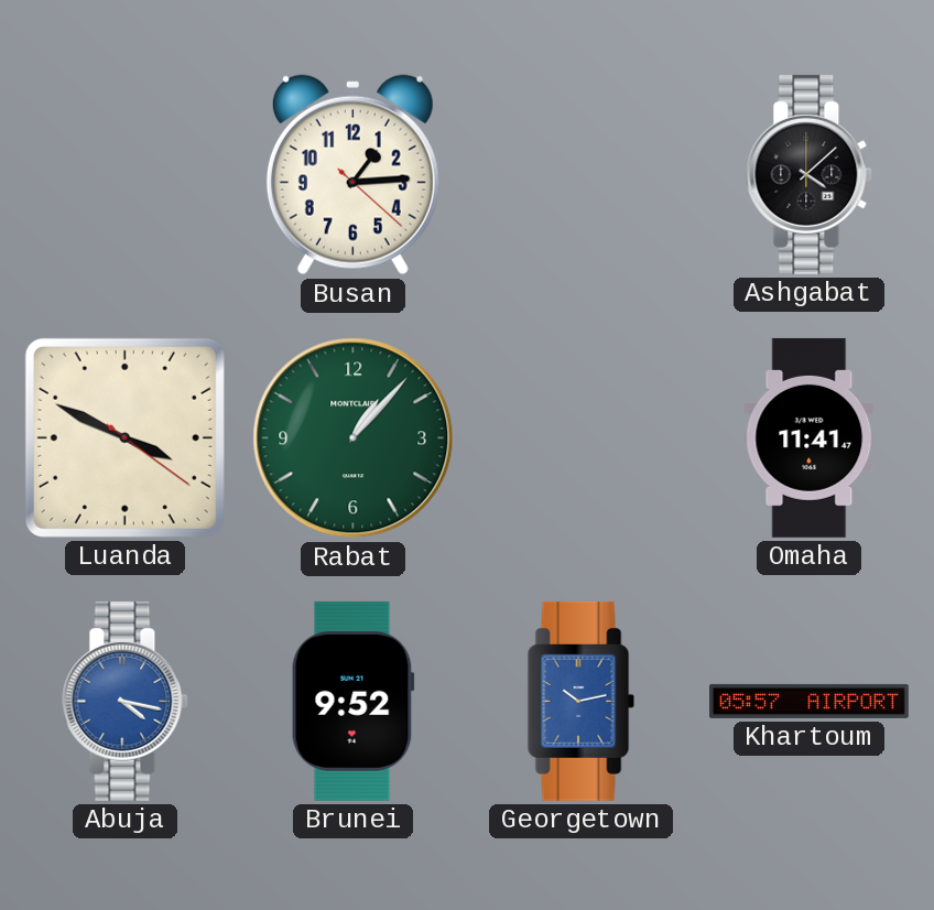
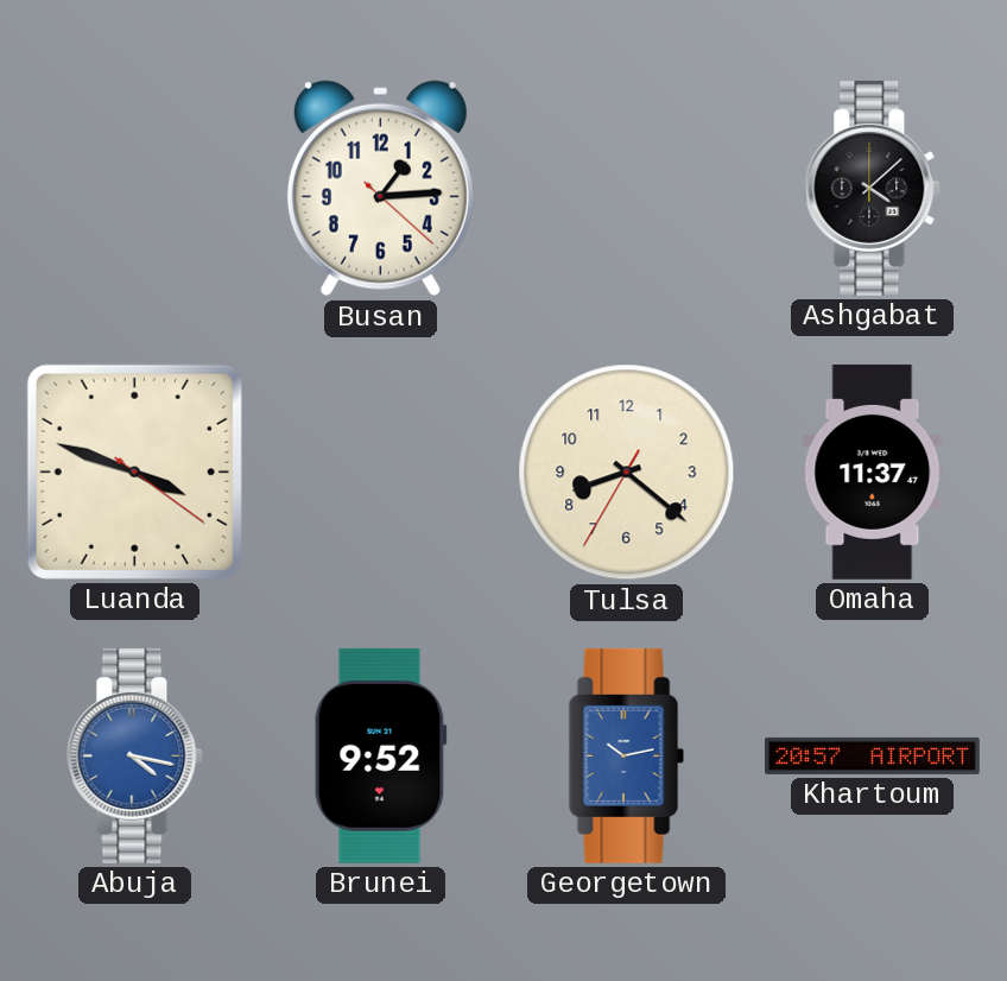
Luanda: 3:49 -> 3:48
Rabat: 1:07 -> none
Tulsa: none -> 8:21
Omaha: 11:41 -> 11:37
Khartoum: 05:57 -> 20:57
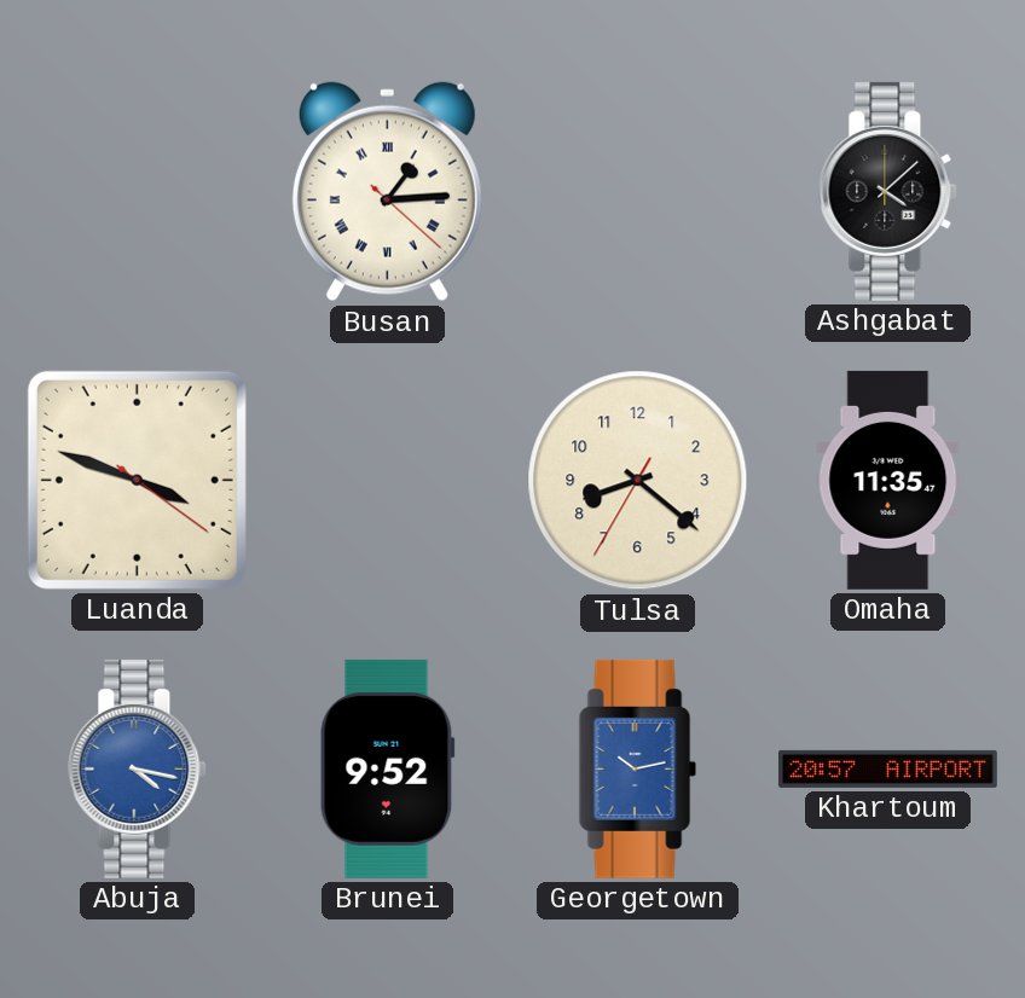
Busan numerals: Arabic -> Roman
Omaha: 11:37 -> 11:35
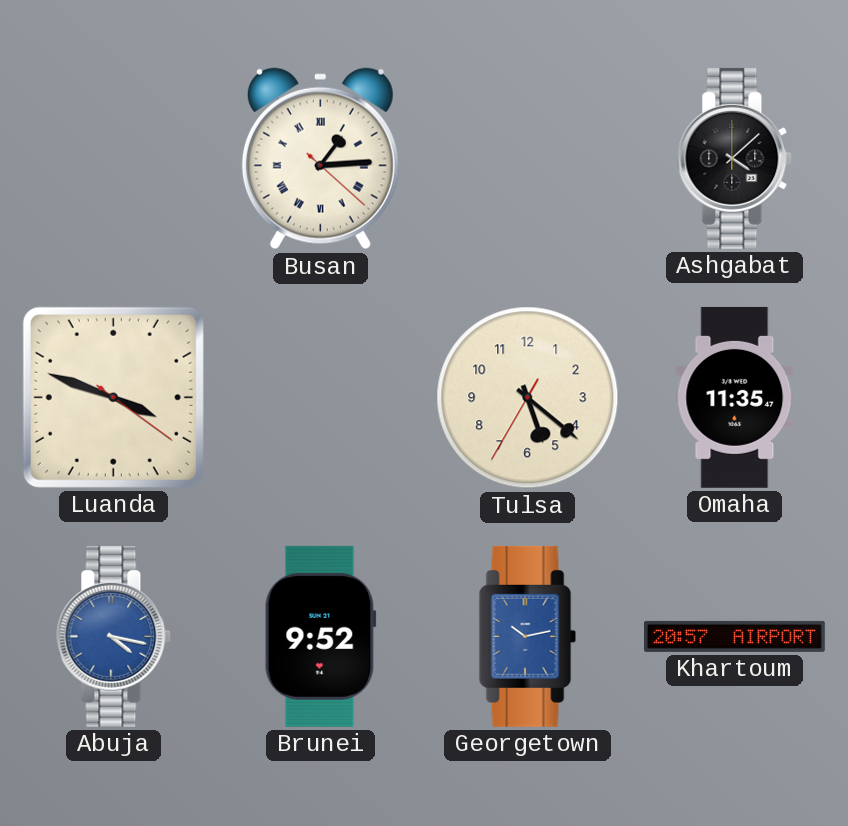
Tulsa: 8:21 -> 5:21
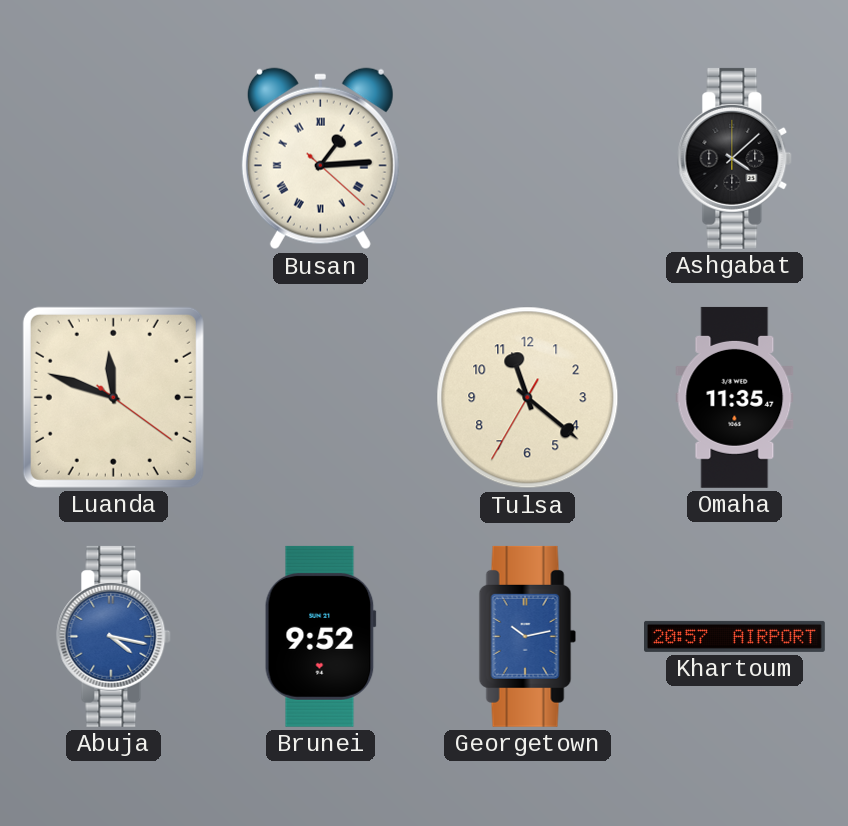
Luanda: 3:48 -> 11:48
Tulsa: 5:21 -> 11:21
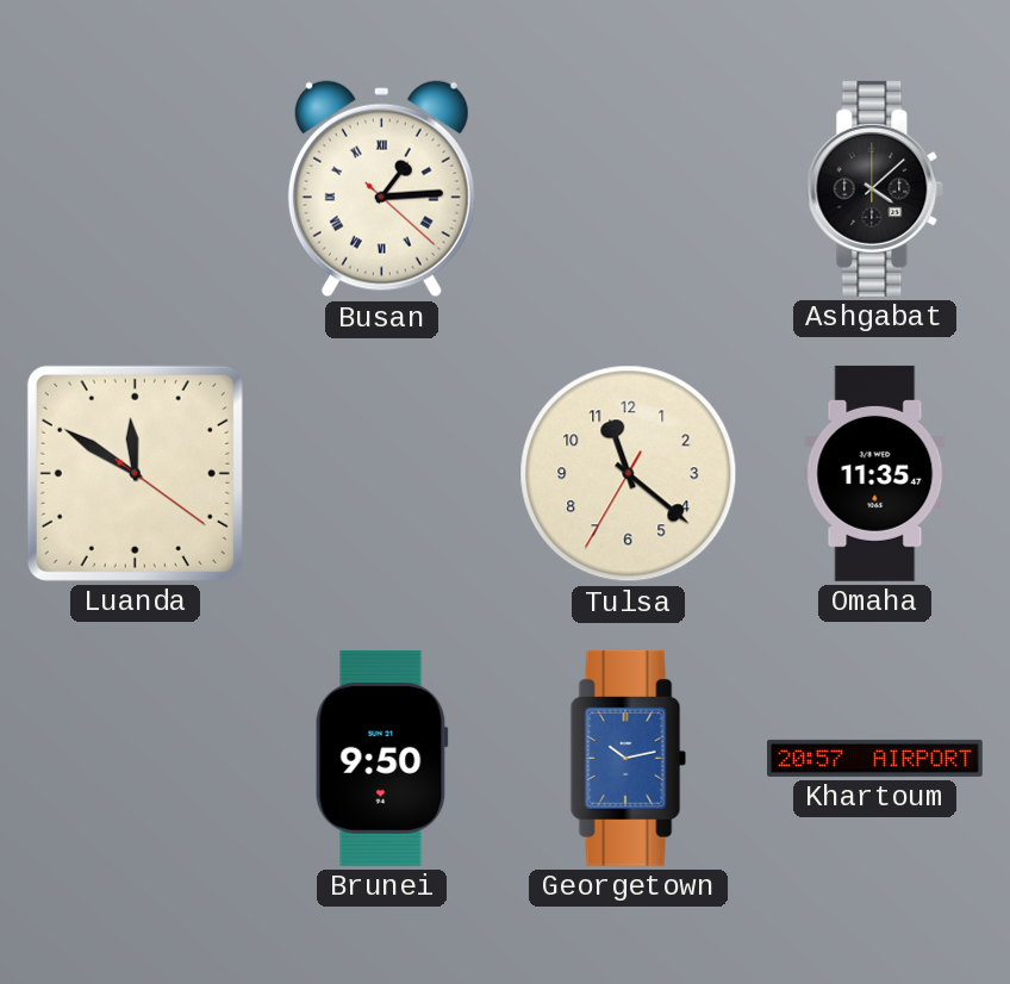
Luanda: 11:48 -> 11:50
Abuja: 4:17 -> none
Brunei: 9:52 -> 9:50
